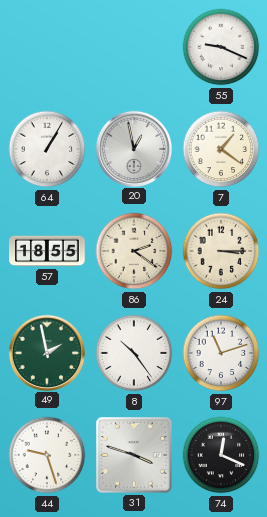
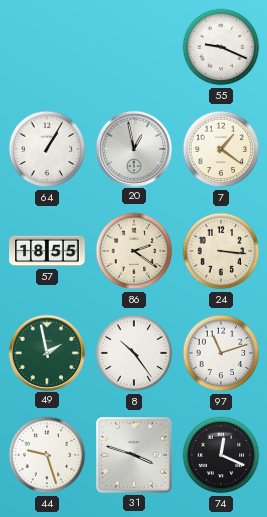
24: 3:15 -> 3:16
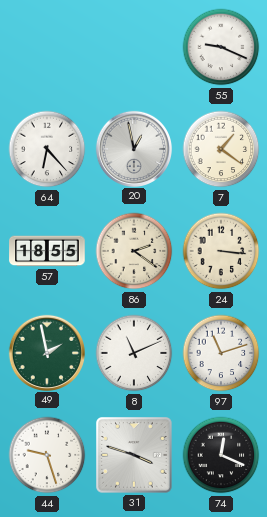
64: 1:05 -> 6:23
8: 10:24 -> 11:11
